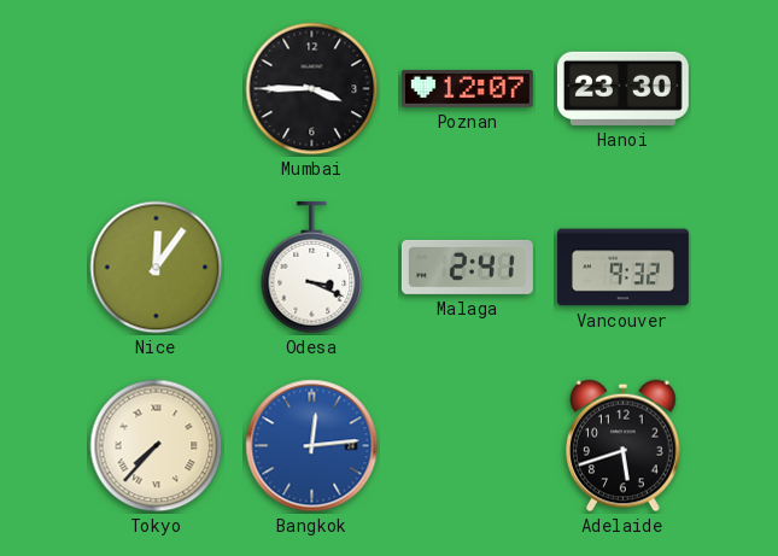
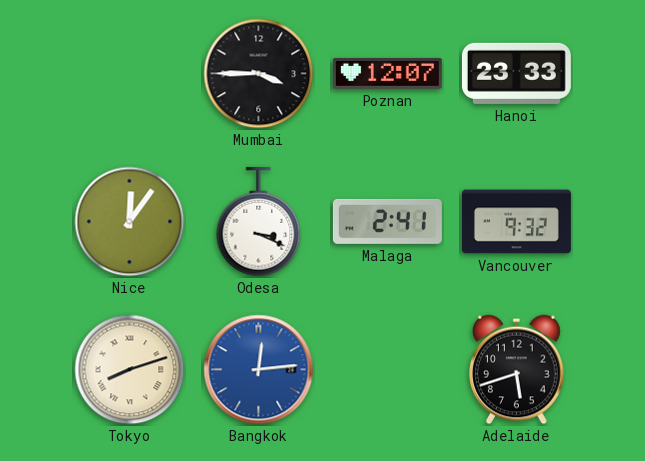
Hanoi: 23:30 -> 23:33
Tokyo: 7:37 -> 8:12
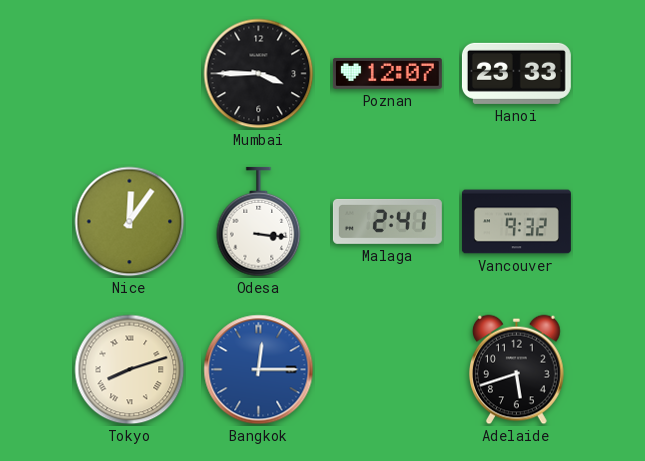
Odesa: 3:19 -> 3:16
Bangkok: 12:14 -> 12:15
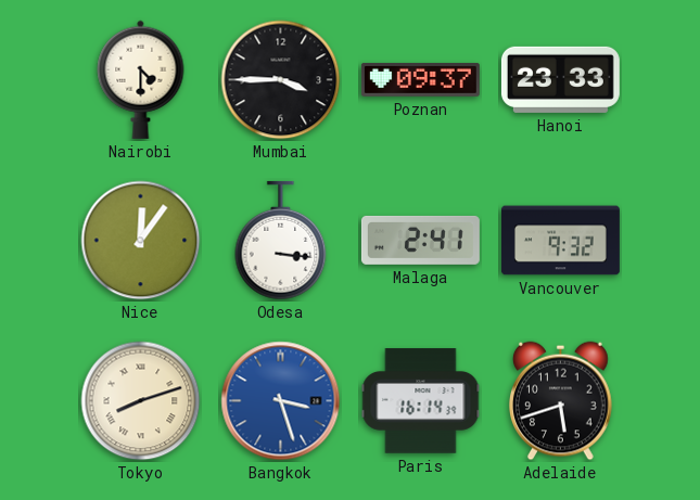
Nairobi: none -> 4:30
Poznan: 12:07 -> 09:37
Bangkok: 12:15 -> 3:27
Paris: none -> 16:14
